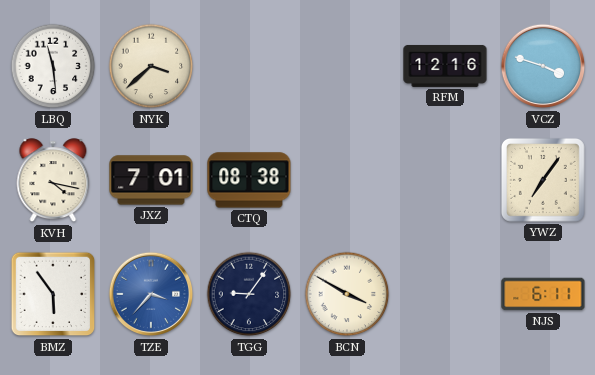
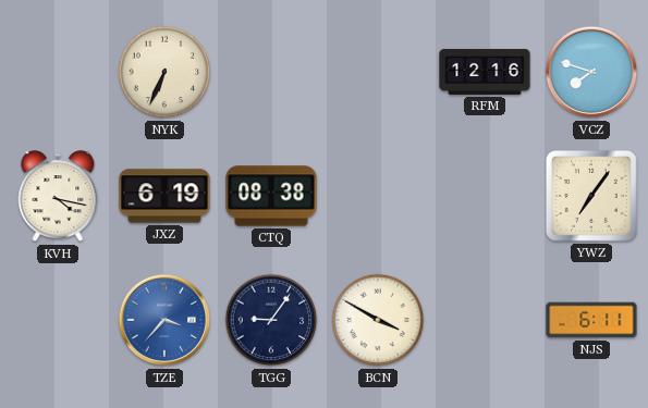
LBQ: 11:29 -> none
NYK: 3:38 -> 6:34
VCZ: 3:48 -> 7:48
JXZ: 7:01 -> 6:19
BMZ: 5:54 -> none
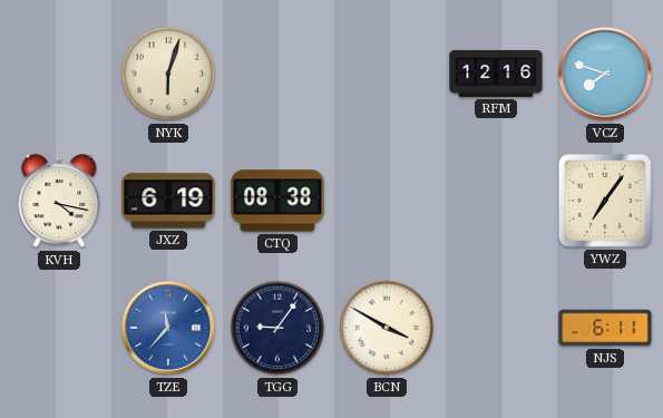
NYK: 6:34 -> 6:03
TZE: 3:37 -> 11:37
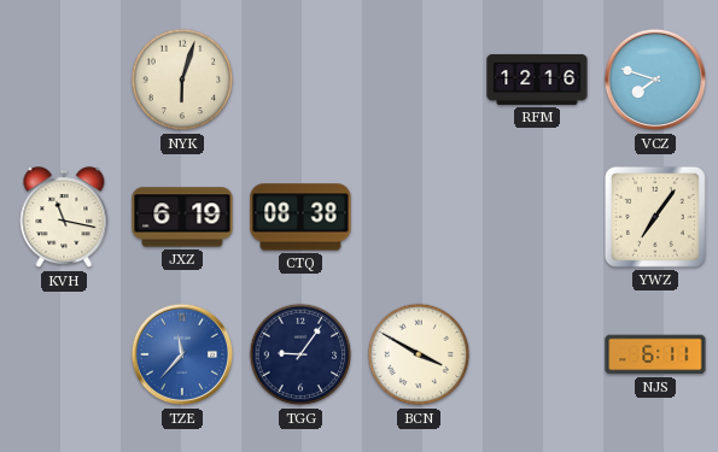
KVH: 4:17 -> 11:17
